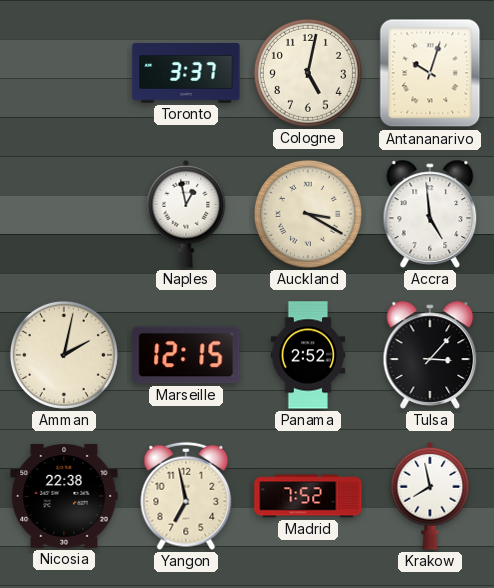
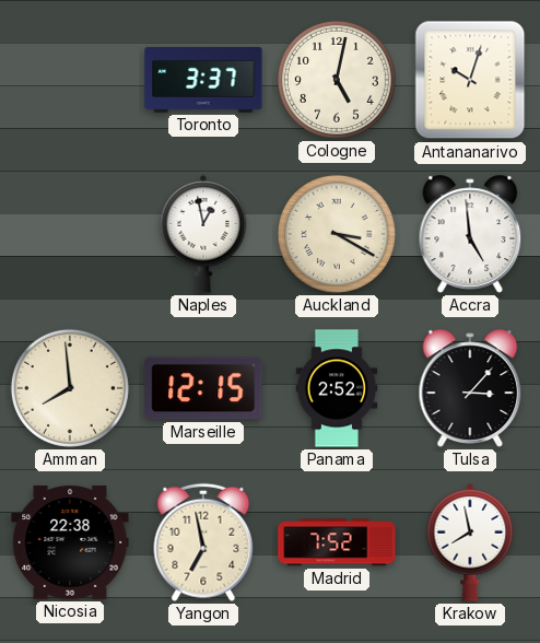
Amman: 2:02 -> 7:59
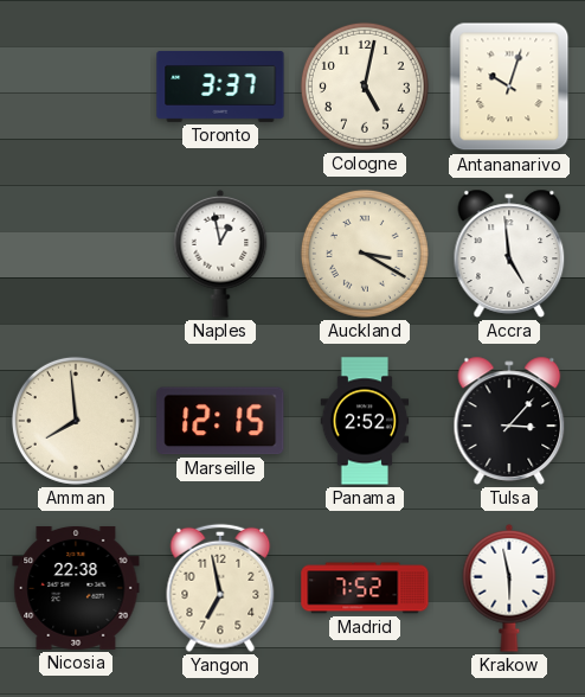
Krakow: 7:58 -> 5:58
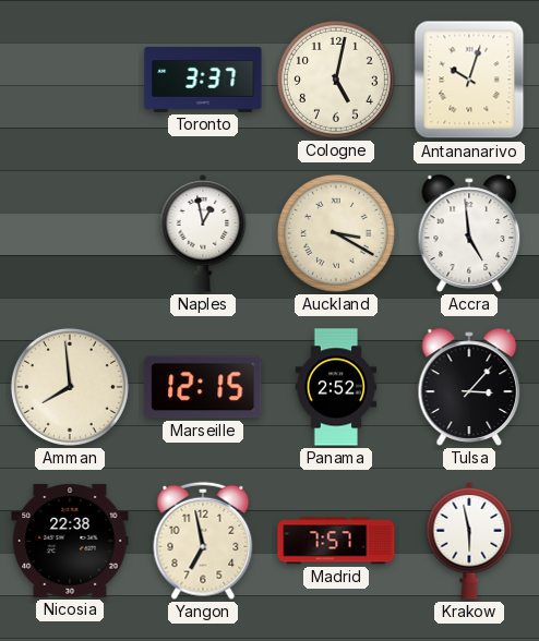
Madrid: 7:52 -> 7:57
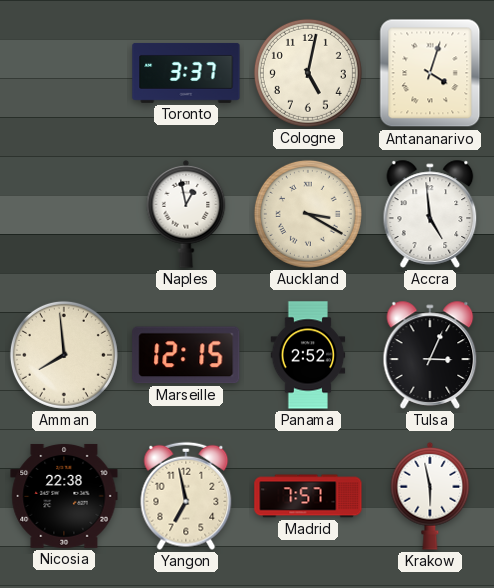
Antananarivo: 10:03 -> 4:03
Tulsa: 3:07 -> 3:04
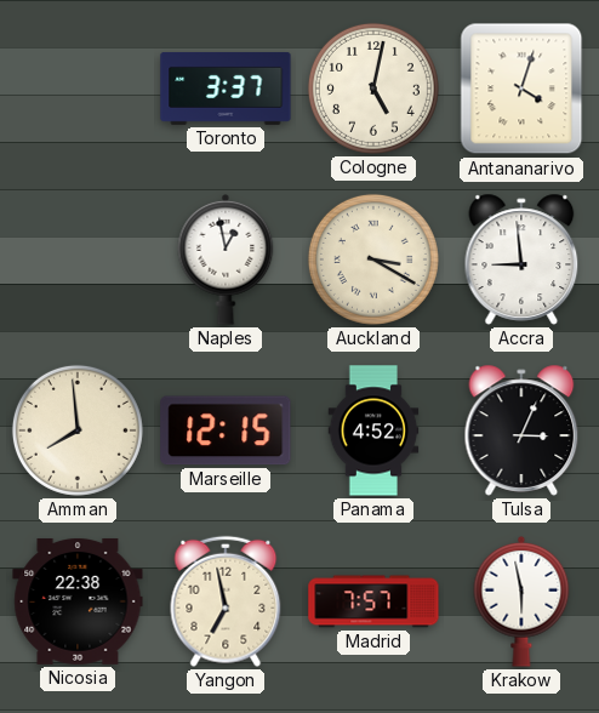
Accra: 4:59 -> 8:59
Panama: 2:52 -> 4:52
